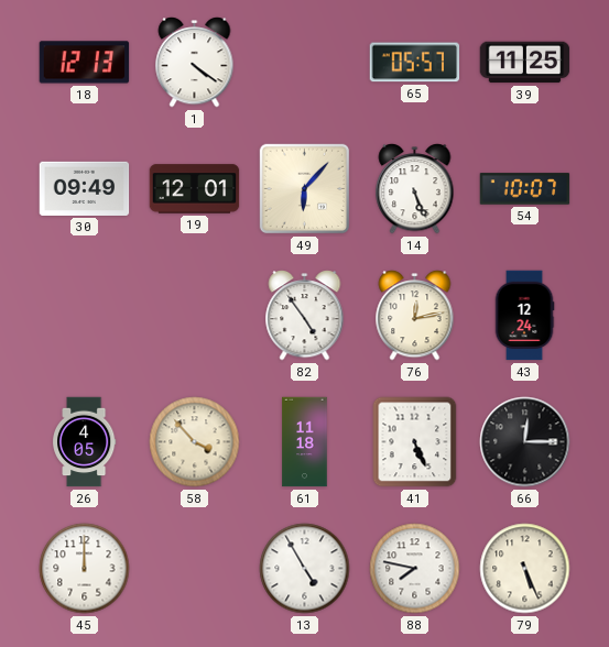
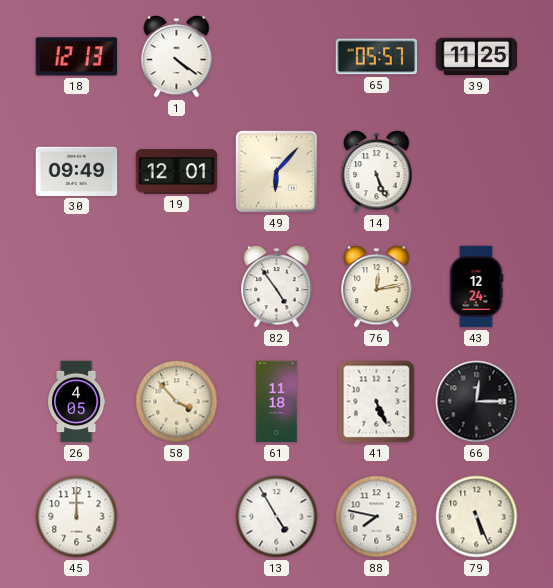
54: 10:07 -> none
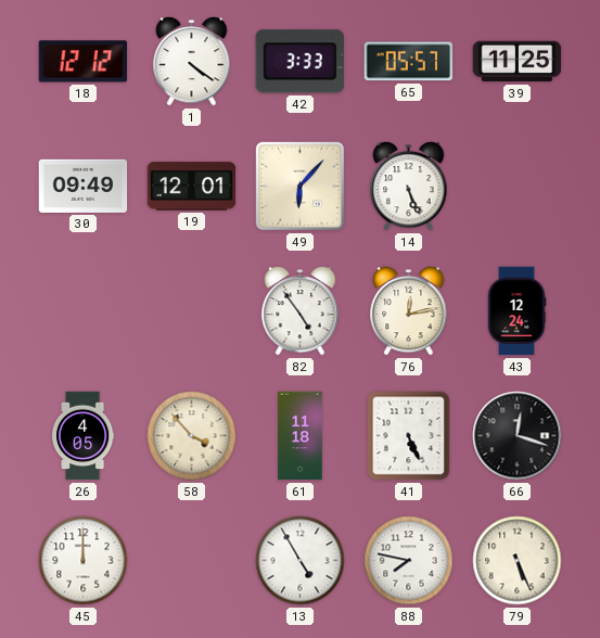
18: 12:13 -> 12:12
42: none -> 3:33
66: 12:15 -> 12:18
